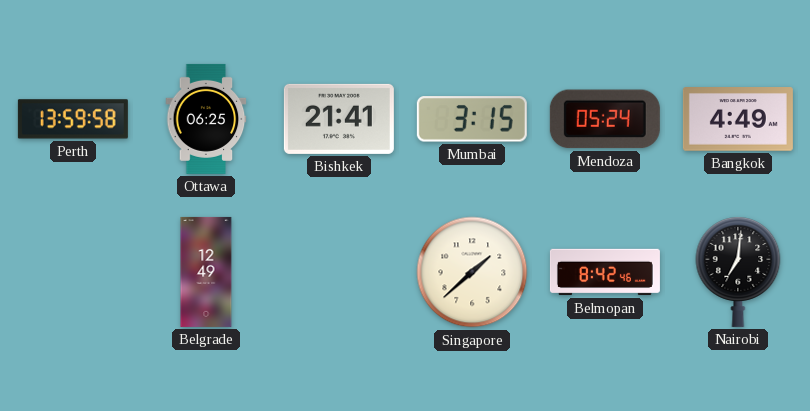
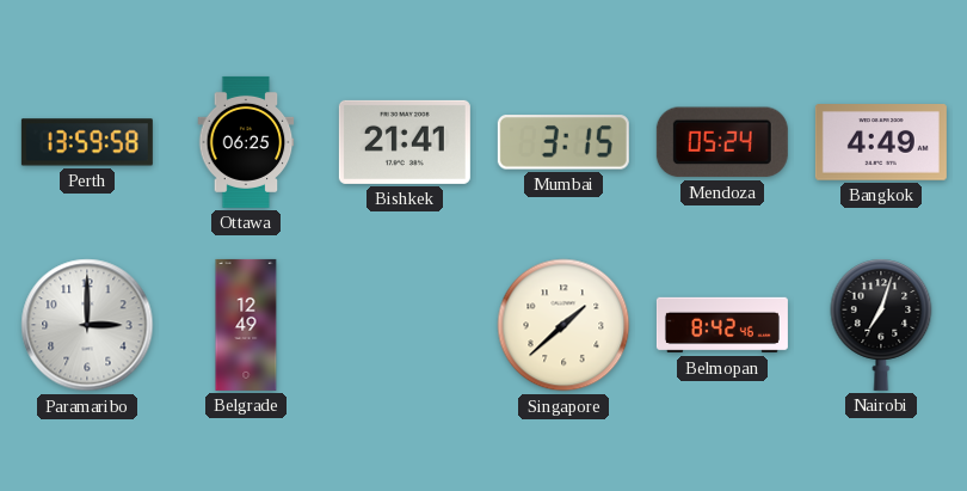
Paramaribo: none -> 3:00
Nairobi: 7:01 -> 7:03
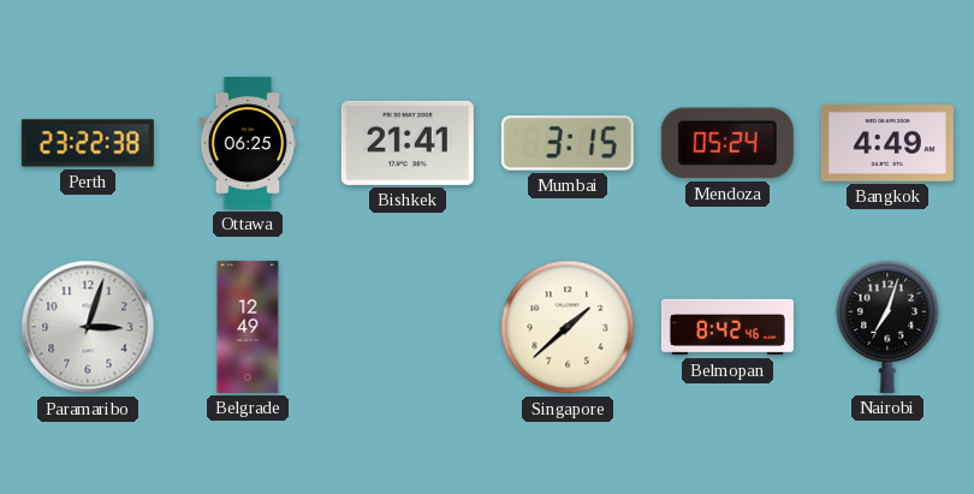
Perth: 13:59 -> 23:22
Paramaribo: 3:00 -> 3:03
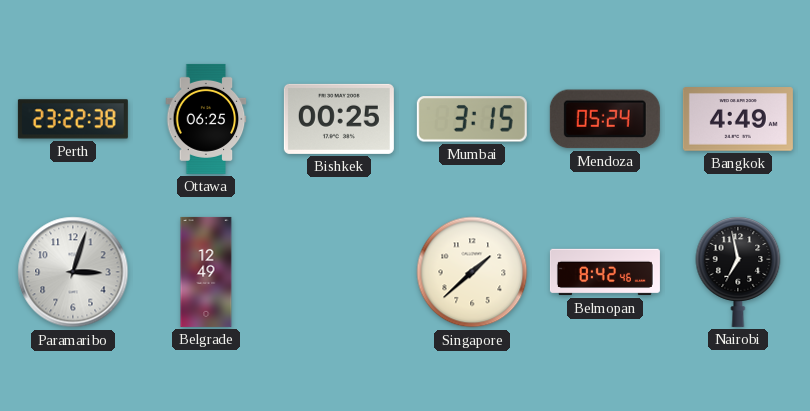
Bishkek: 21:41 -> 00:25
Nairobi: 7:03 -> 6:58
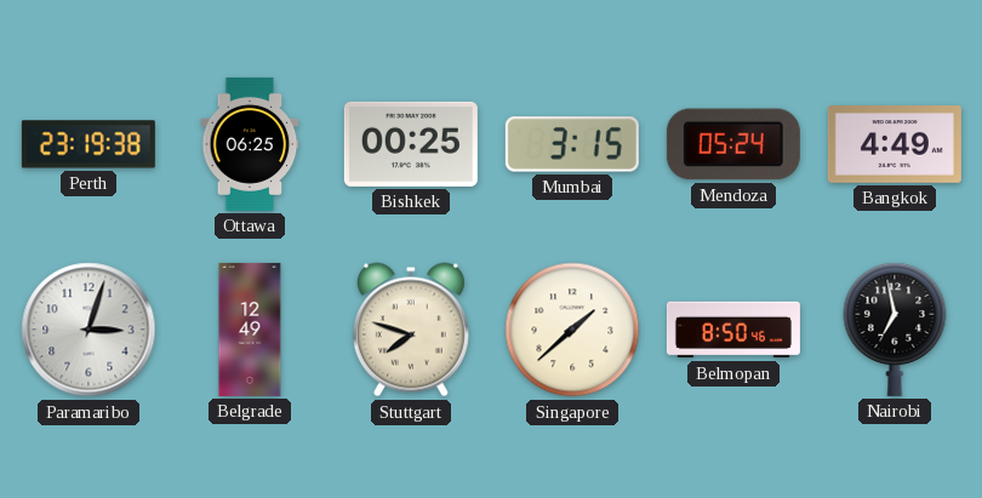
Perth: 23:22 -> 23:19
Stuttgart: none -> 7:48
Belmopan: 8:42 -> 8:50
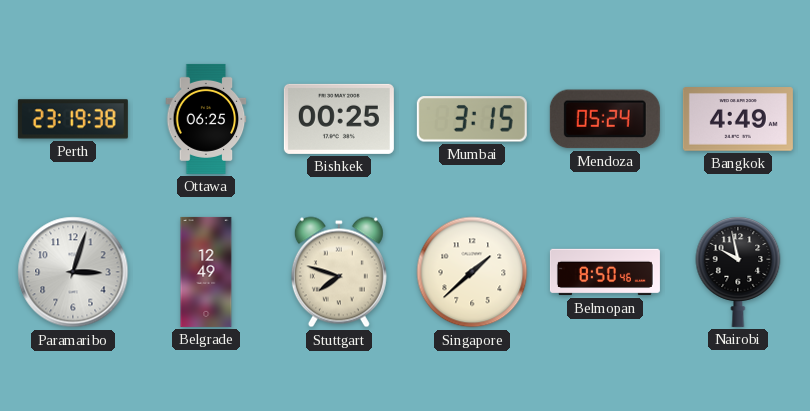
Nairobi: 6:58 -> 9:58
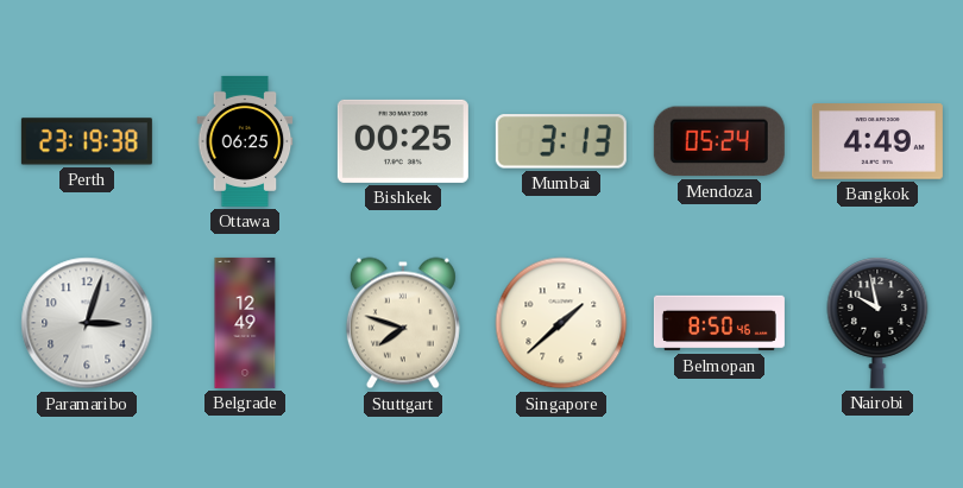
Mumbai: 3:15 -> 3:13
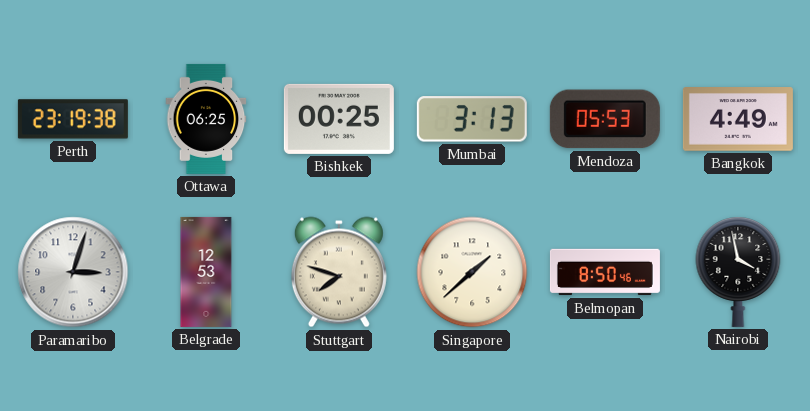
Mendoza: 05:24 -> 05:53
Belgrade: 12:49 -> 12:53
Nairobi: 9:58 -> 3:58
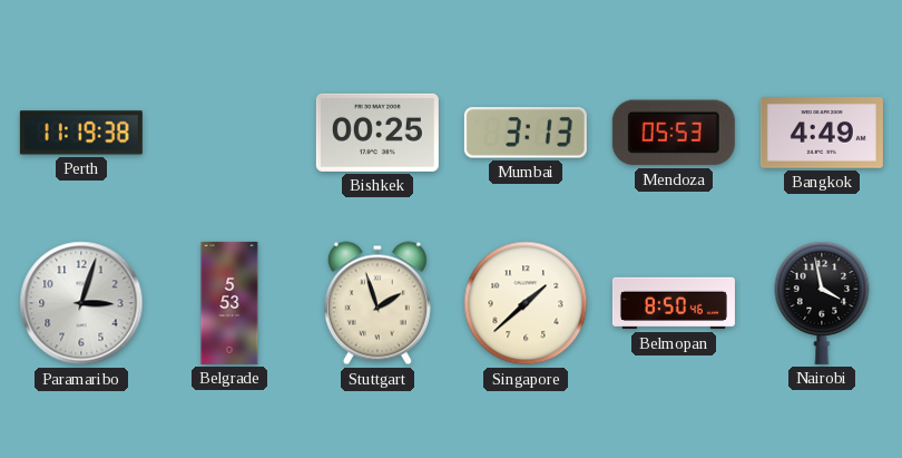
Perth: 23:19 -> 11:19
Ottawa: 06:25 -> none
Belgrade: 12:53 -> 5:53
Stuttgart: 7:48 -> 1:57
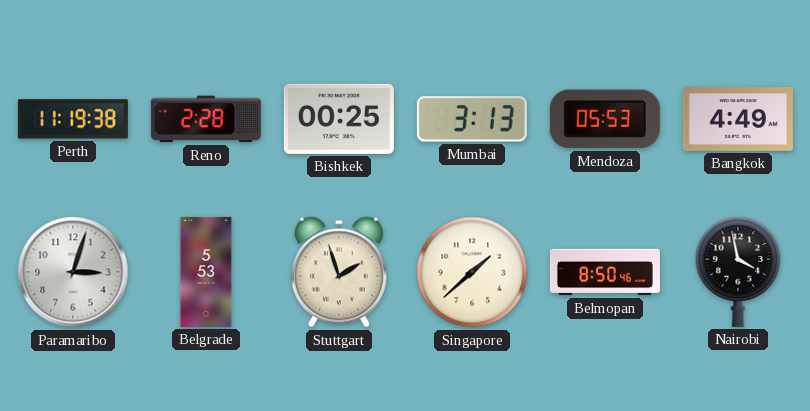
Reno: none -> 2:28
